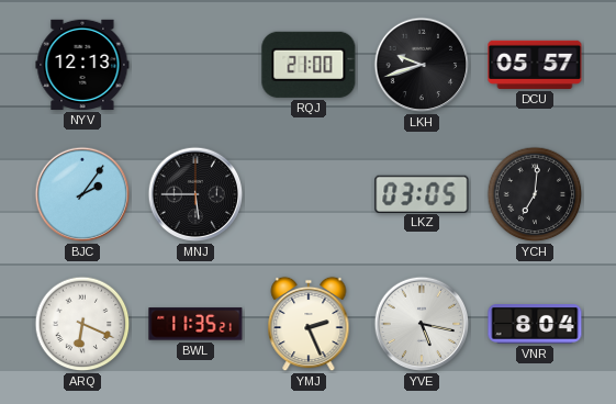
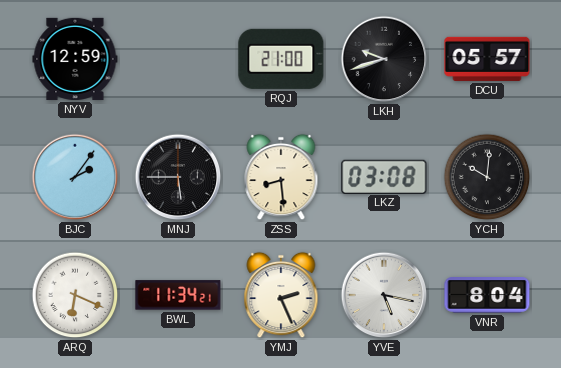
NYV: 12:13 -> 12:59
ZSS: none -> 8:29
LKZ: 03:05 -> 03:08
YCH: 7:01 -> 10:01
BWL: 11:35 -> 11:34
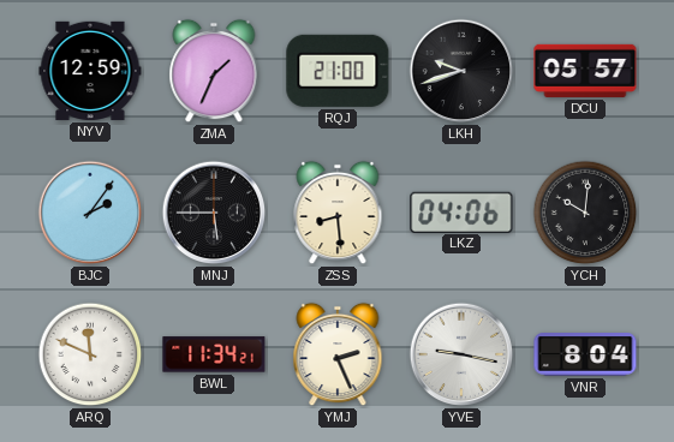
ZMA: none -> 1:34
LKZ: 03:08 -> 04:06
ARQ: 6:19 -> 11:49
YVE: 5:17 -> 9:17
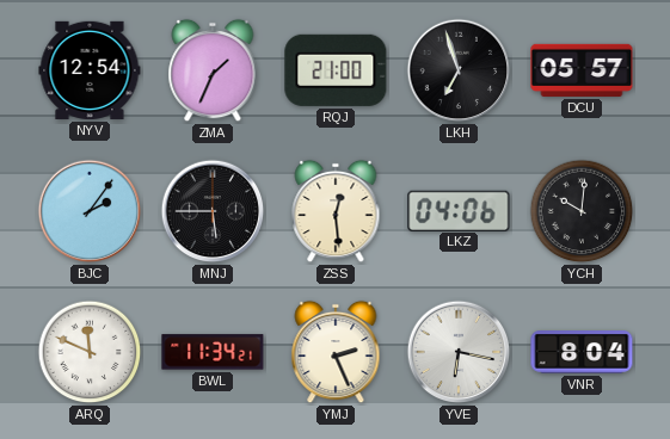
NYV: 12:59 -> 12:54
LKH: 9:42 -> 6:57
ZSS: 8:29 -> 12:29
YVE: 9:17 -> 6:17
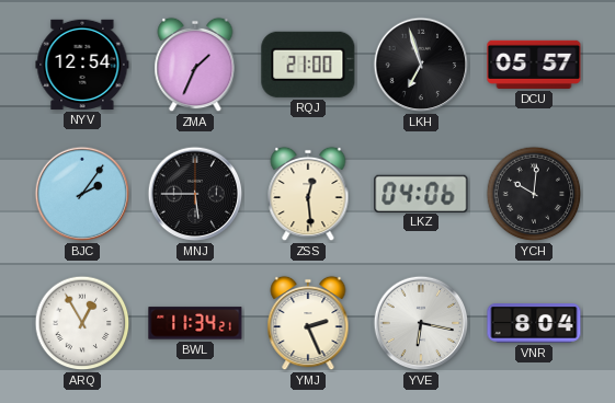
ARQ: 11:49 -> 12:55
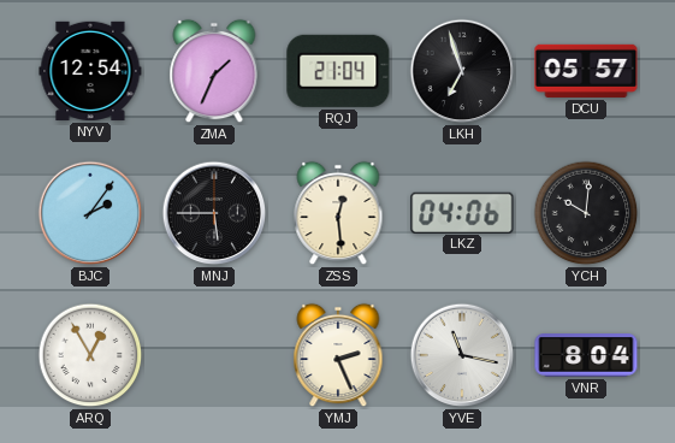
RQJ: 21:00 -> 21:04
BWL: 11:34 -> none
YVE: 6:17 -> 11:17
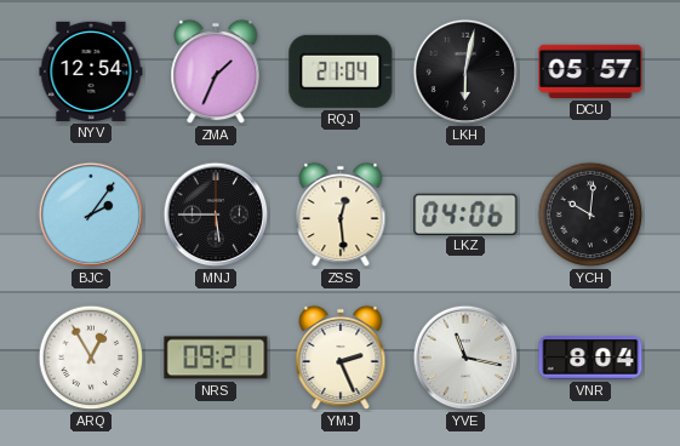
LKH: 6:57 -> 6:02
NRS: none -> 09:21
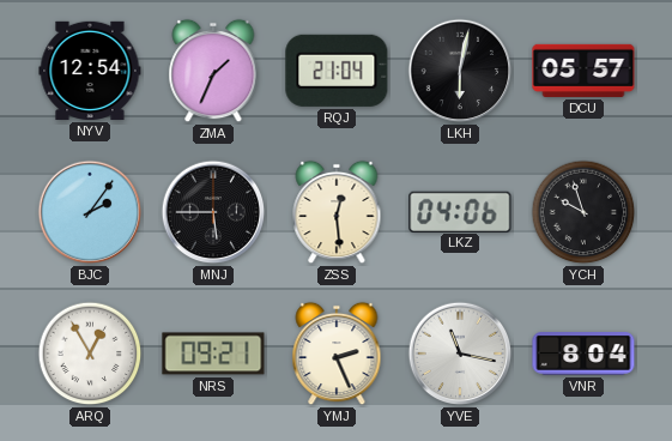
YCH: 10:01 -> 9:57
